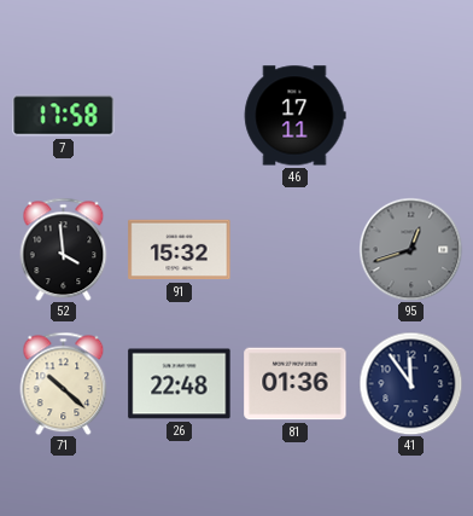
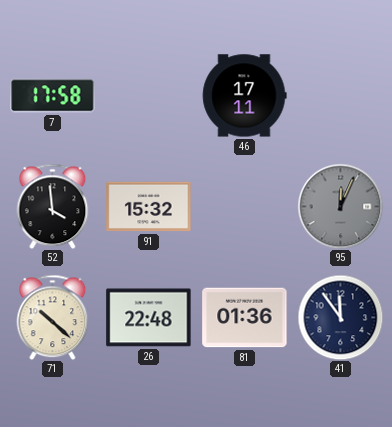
95: 12:42 -> 12:04
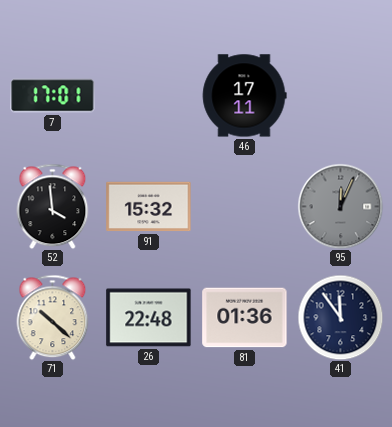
7: 17:58 -> 17:01
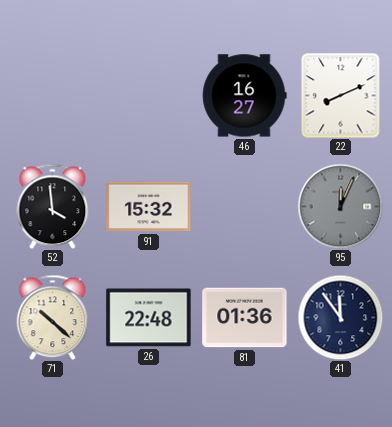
7: 17:01 -> none
46: 17:11 -> 16:27
22: none -> 8:11
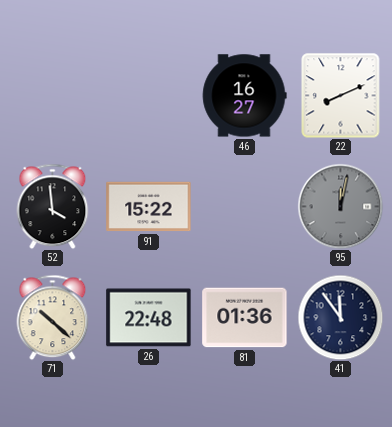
91: 15:32 -> 15:22
95: 12:04 -> 12:02
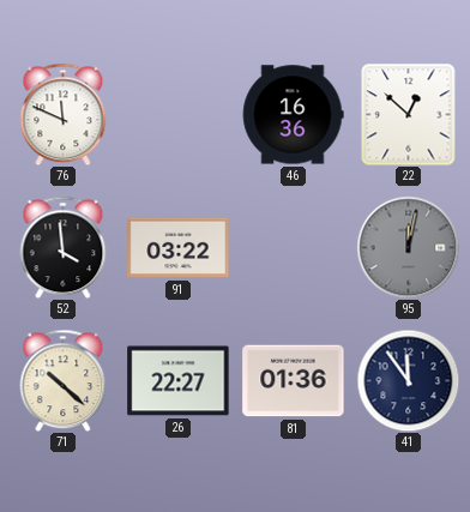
76: none -> 11:49
46: 16:27 -> 16:36
22: 8:11 -> 12:52
91: 15:22 -> 03:22
26: 22:48 -> 22:27
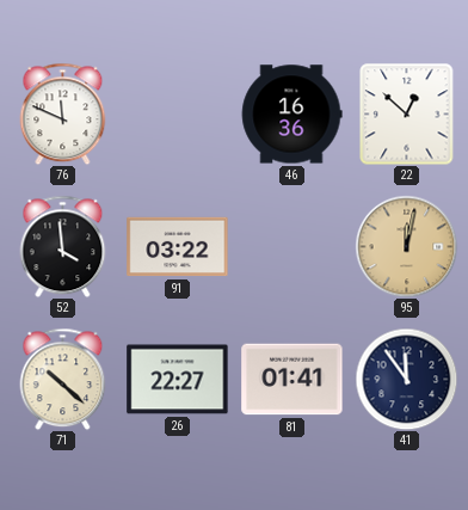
95 dial: grey -> champagne
81: 01:36 -> 01:41
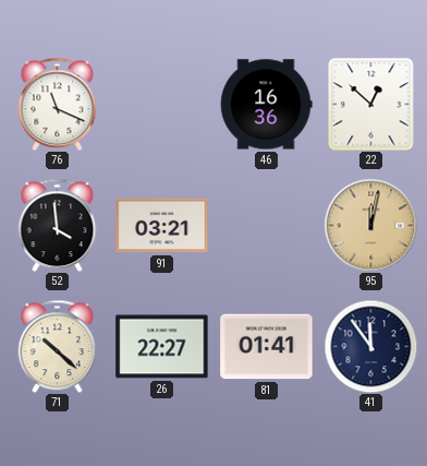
76: 11:49 -> 11:19
91: 03:22 -> 03:21
